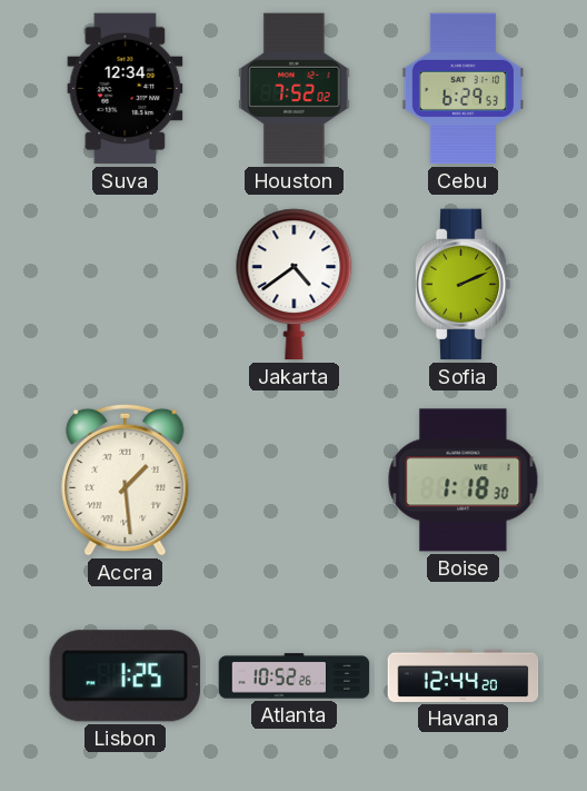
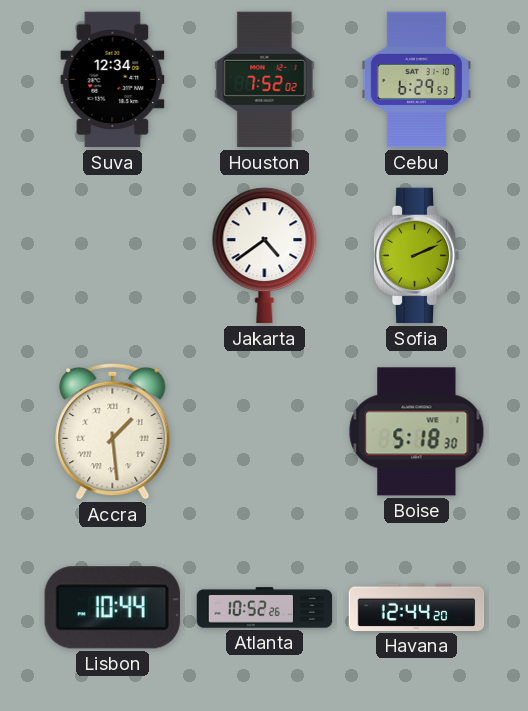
Boise: 1:18 -> 5:18
Lisbon: 1:25 -> 10:44
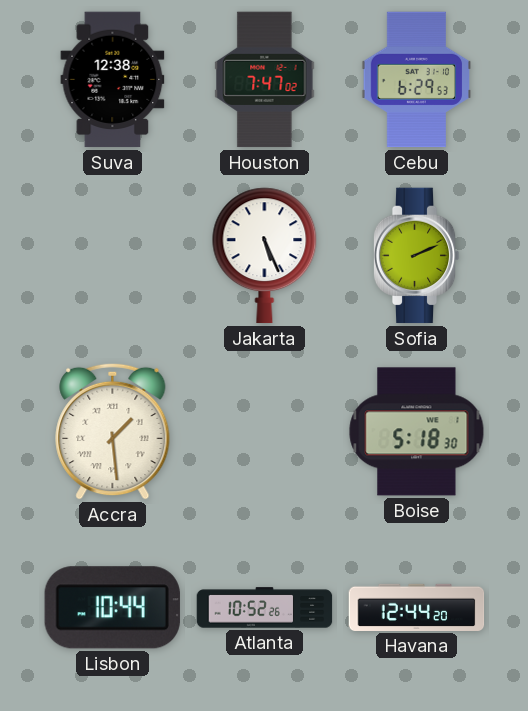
Suva: 12:34 -> 12:38
Houston: 7:52 -> 7:47
Jakarta: 4:39 -> 5:26
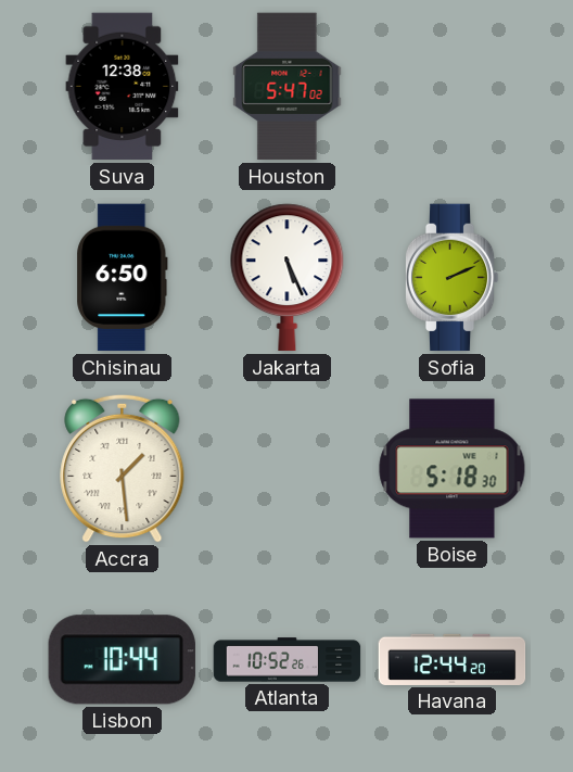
Houston: 7:47 -> 5:47
Cebu: 6:29 -> none
Chisinau: none -> 6:50
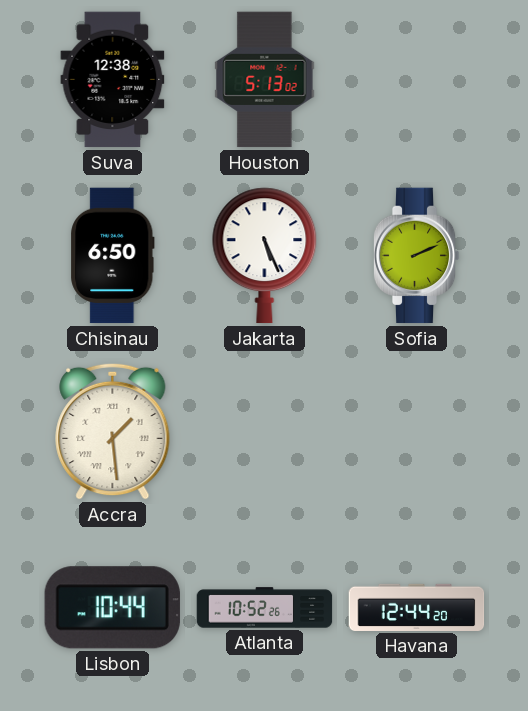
Houston: 5:47 -> 5:13
Boise: 5:18 -> none
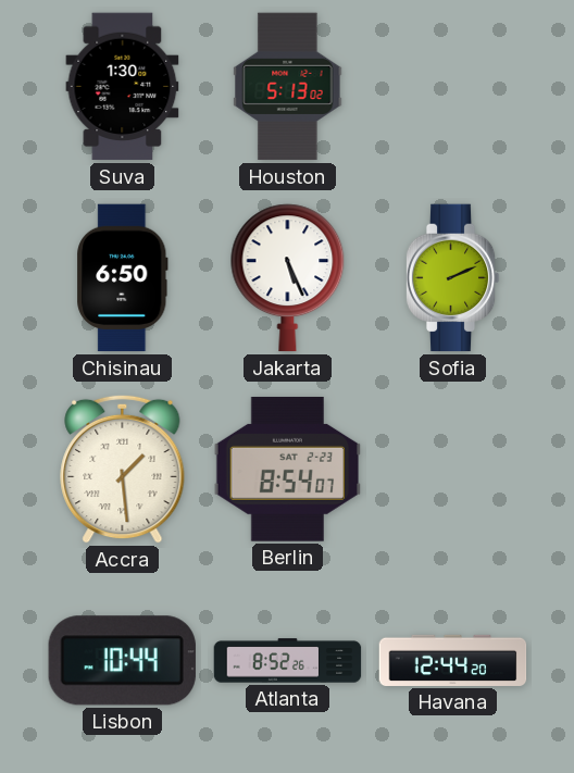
Suva: 12:38 -> 1:30
Berlin: none -> 8:54
Atlanta: 10:52 -> 8:52
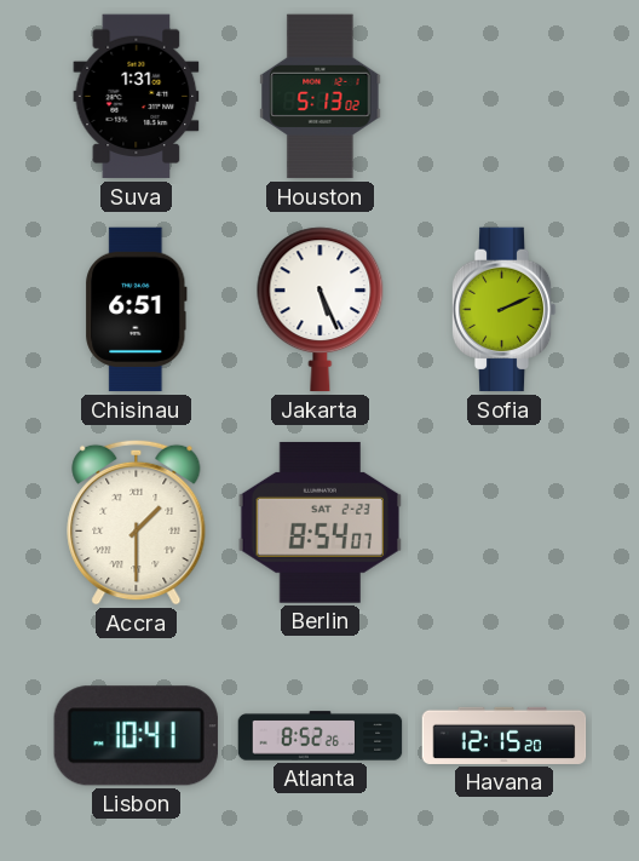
Suva: 1:30 -> 1:31
Chisinau: 6:50 -> 6:51
Accra: 1:29 -> 1:30
Lisbon: 10:44 -> 10:41
Havana: 12:44 -> 12:15
